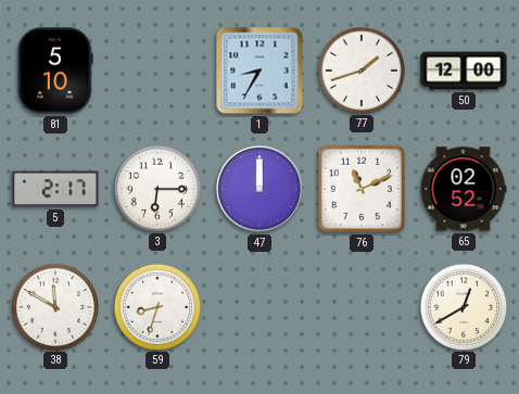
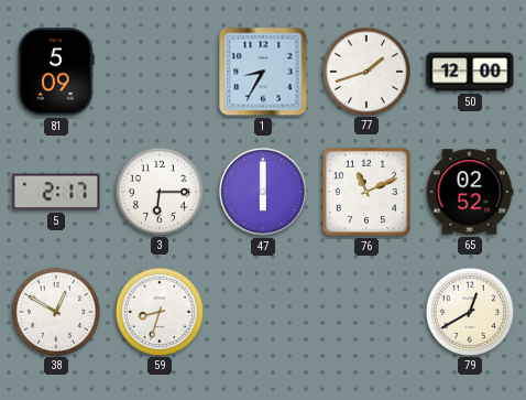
81: 5:10 -> 5:09
47: 12:00 -> 6:00
38: 11:50 -> 12:50
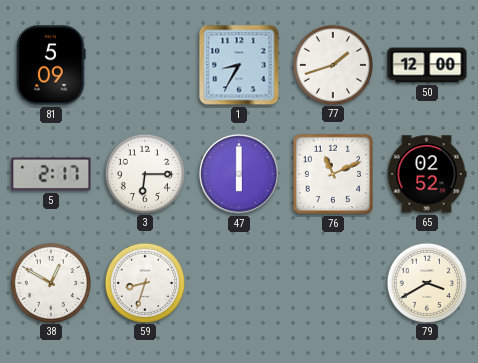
79: 12:40 -> 3:40
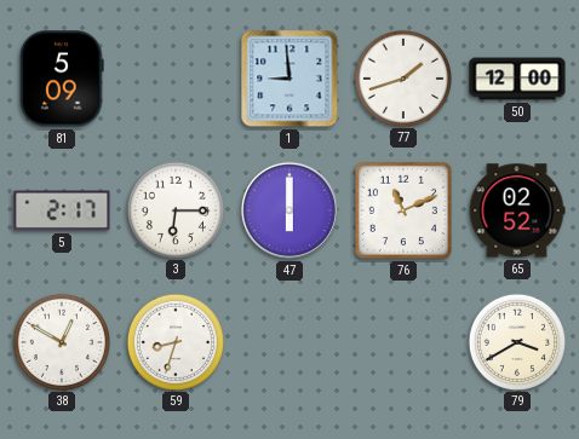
1: 8:35 -> 8:59
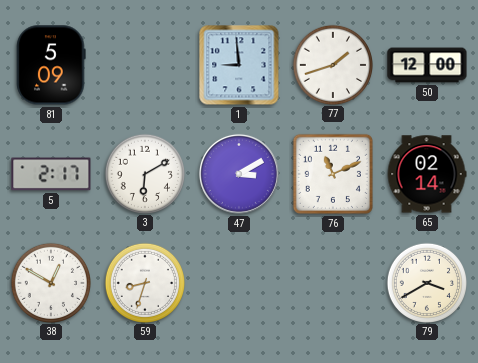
3: 6:15 -> 6:10
47: 6:00 -> 3:10
65: 02:52 -> 02:14
